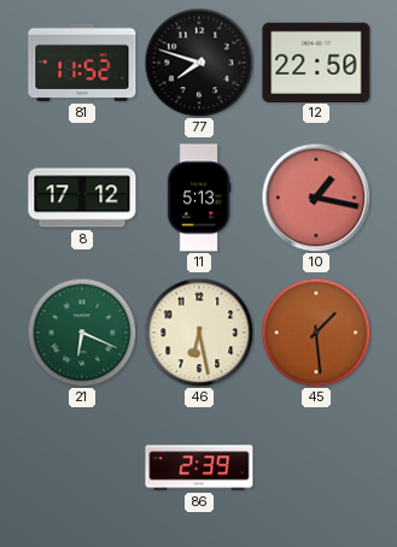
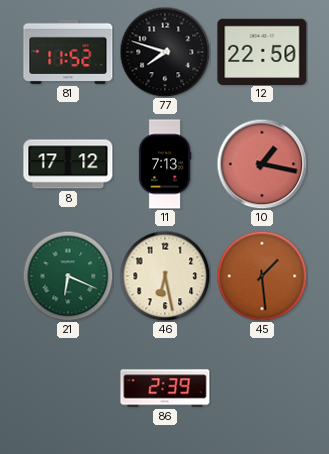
11: 5:13 -> 7:13
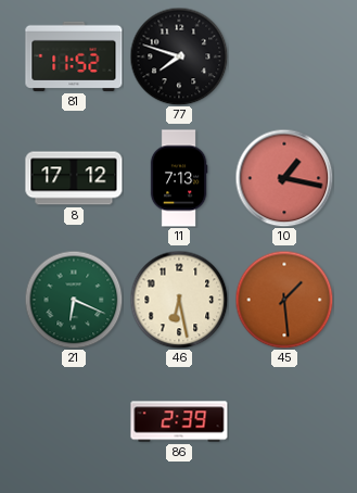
12: 22:50 -> none
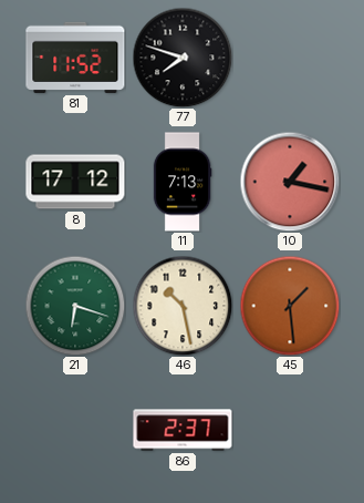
21: 6:19 -> 6:18
46: 6:28 -> 10:28
86: 2:39 -> 2:37
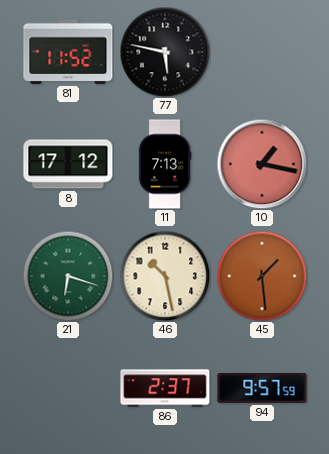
77: 7:48 -> 5:47
94: none -> 9:57
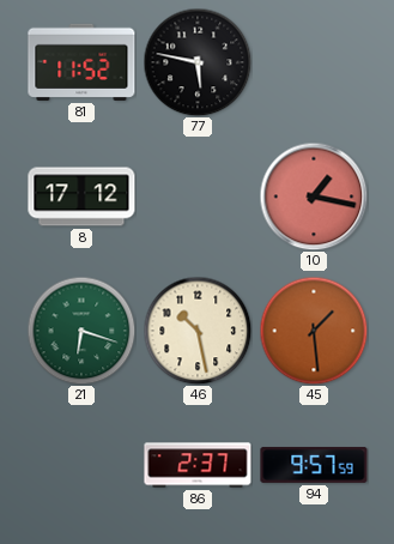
11: 7:13 -> none
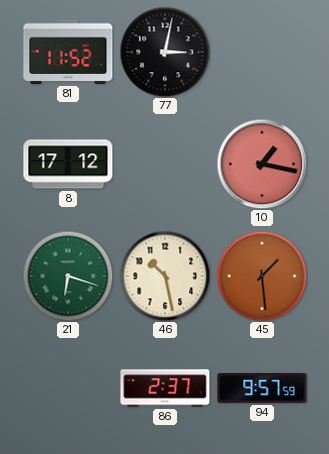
77: 5:47 -> 3:02
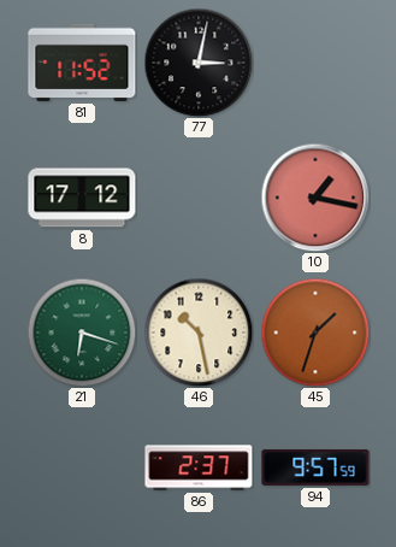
45: 1:29 -> 1:33
